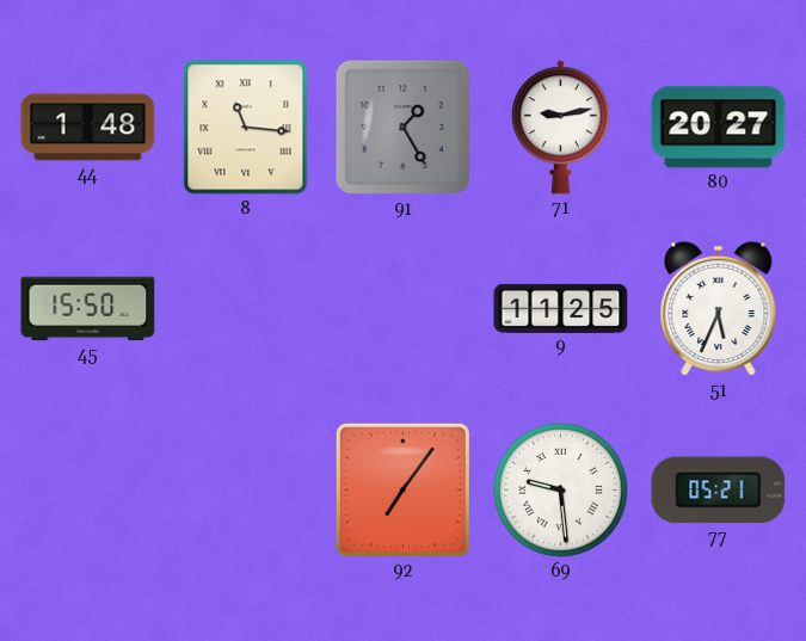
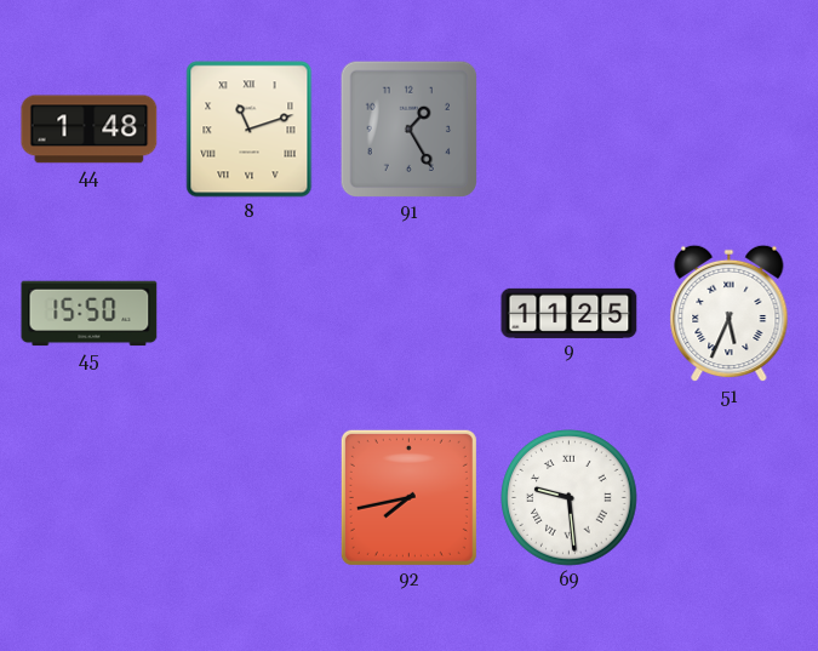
8: 11:16 -> 11:12
71: 9:13 -> none
80: 20:27 -> none
92: 7:06 -> 7:43
77: 05:21 -> none
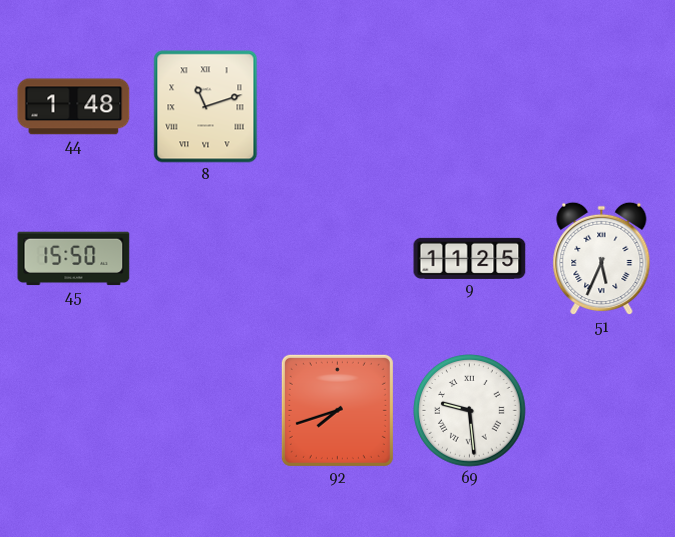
91: 1:25 -> none
92: 7:43 -> 7:42
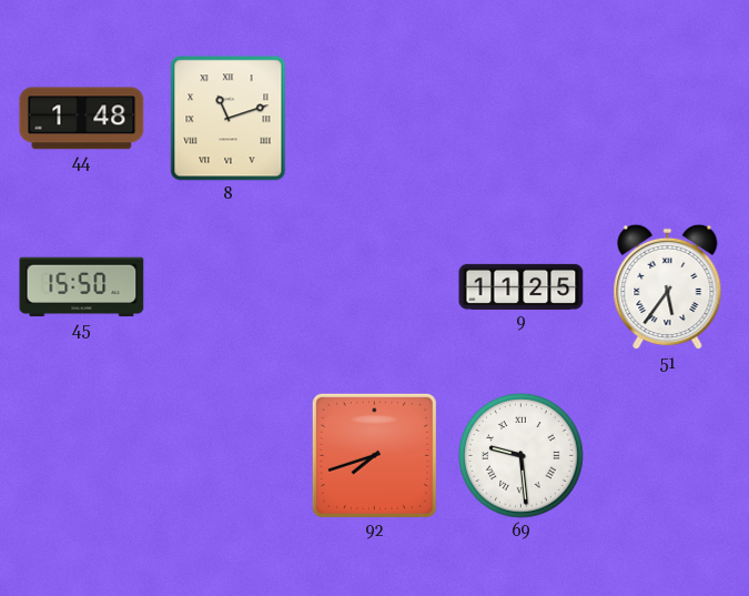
51: 5:34 -> 5:36
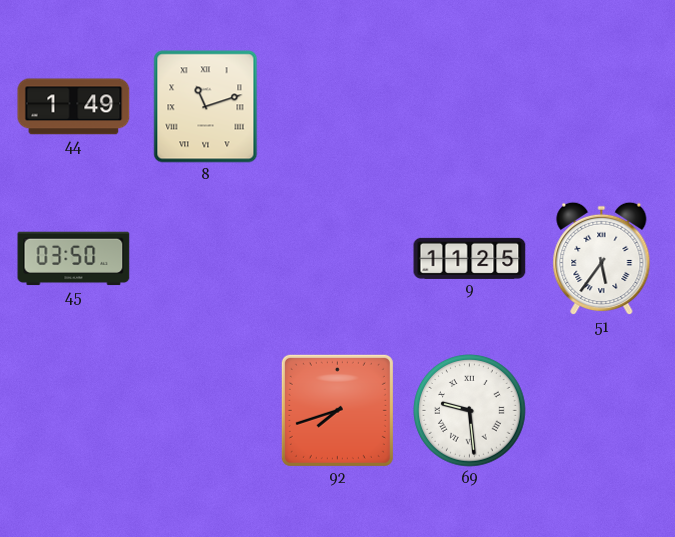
44: 1:48 -> 1:49
45: 15:50 -> 03:50
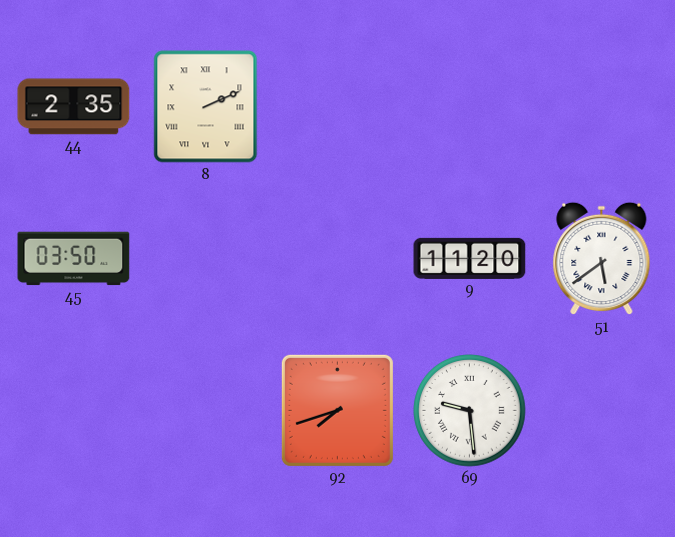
44: 1:49 -> 2:35
8: 11:12 -> 2:11
9: 11:25 -> 11:20
51: 5:36 -> 5:39
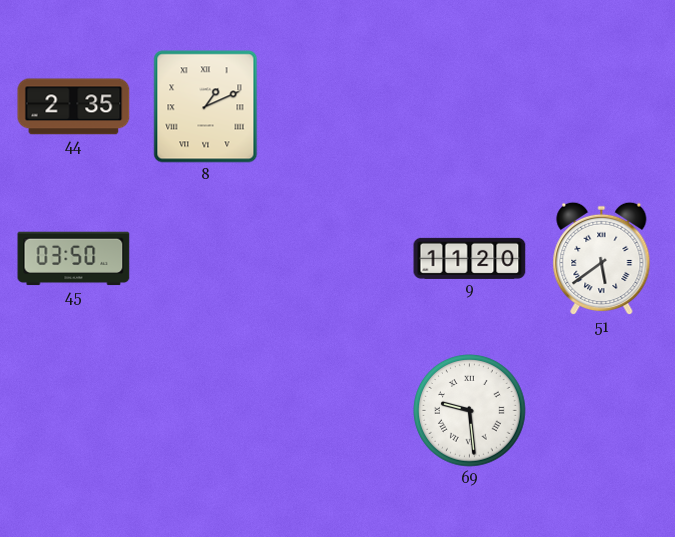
8: 2:11 -> 1:11
92: 7:42 -> none
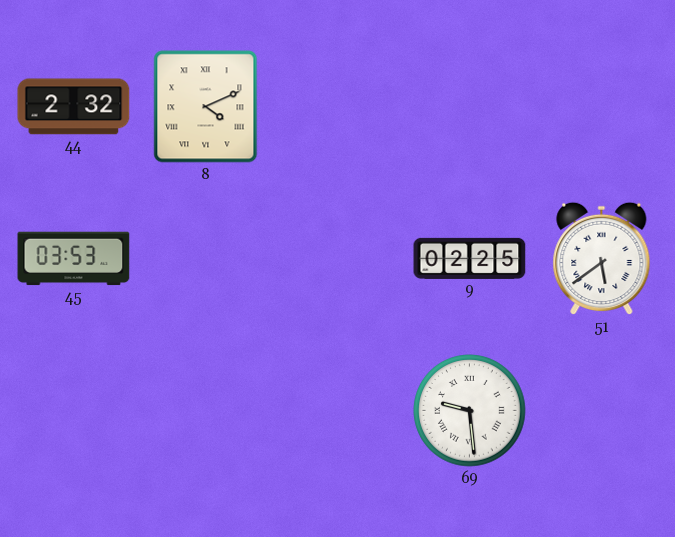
44: 2:35 -> 2:32
8: 1:11 -> 4:11
45: 03:50 -> 03:53
9: 11:20 -> 02:25
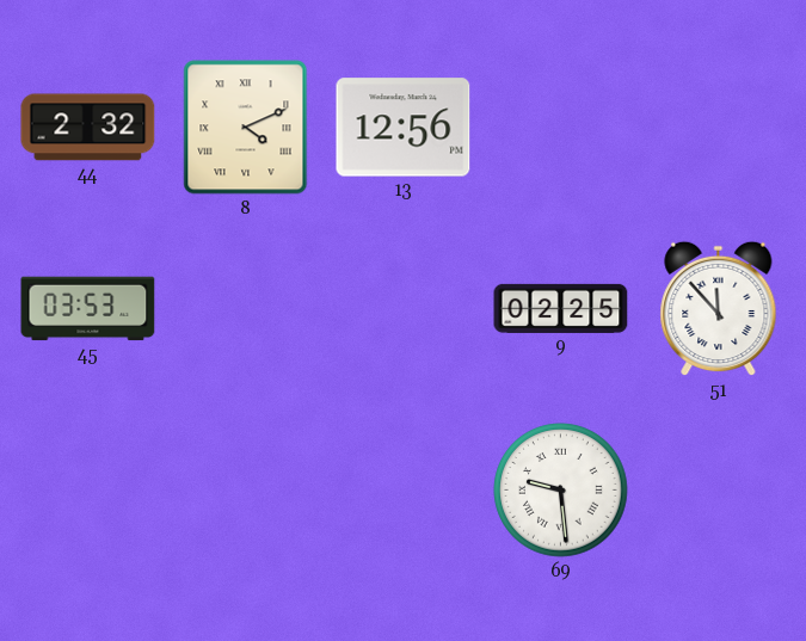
13: none -> 12:56
51: 5:39 -> 11:53
